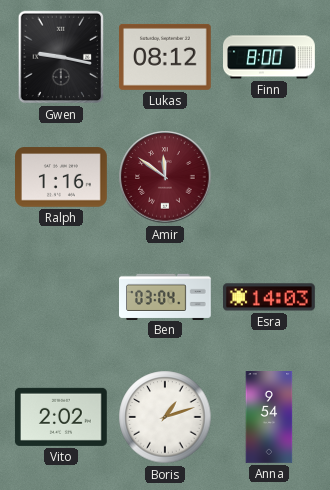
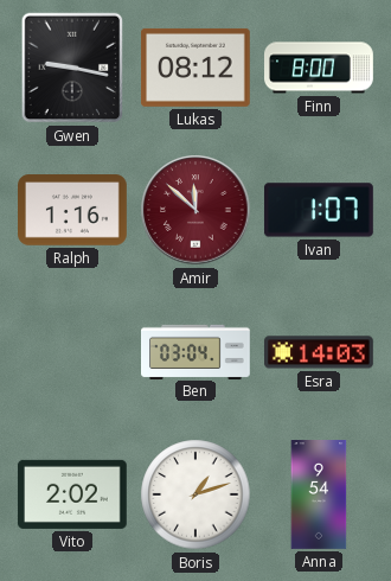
Amir: 11:51 -> 11:52
Ivan: none -> 1:07
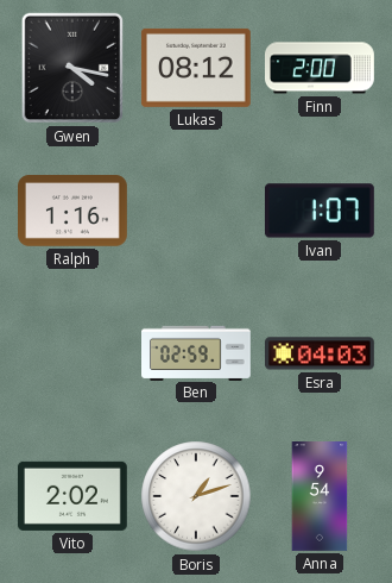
Gwen: 9:17 -> 4:17
Finn: 8:00 -> 2:00
Amir: 11:52 -> none
Ben: 03:04 -> 02:59
Esra: 14:03 -> 04:03
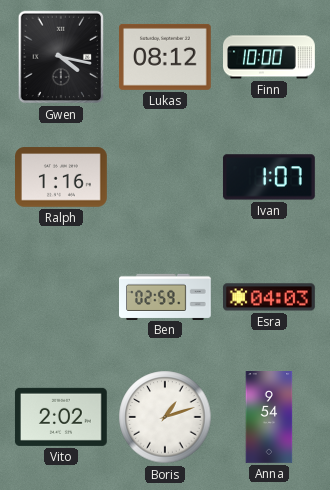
Finn: 2:00 -> 10:00
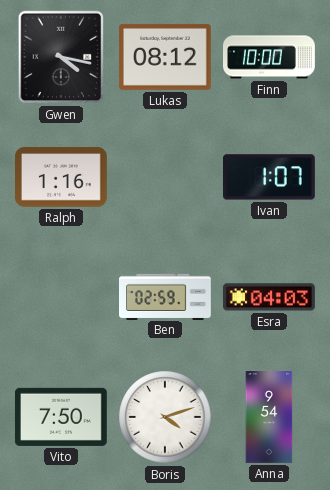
Vito: 2:02 -> 7:50
Boris: 1:12 -> 4:12
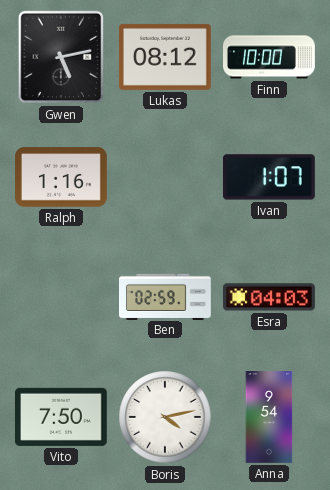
Gwen: 4:17 -> 5:13
Boris: 4:12 -> 4:13
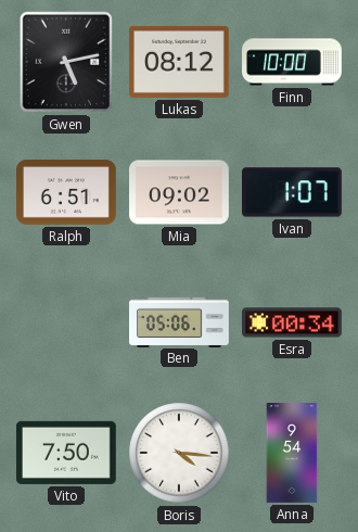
Ralph: 1:16 -> 6:51
Mia: none -> 09:02
Ben: 02:59 -> 05:06
Esra: 04:03 -> 00:34
Boris: 4:13 -> 4:16
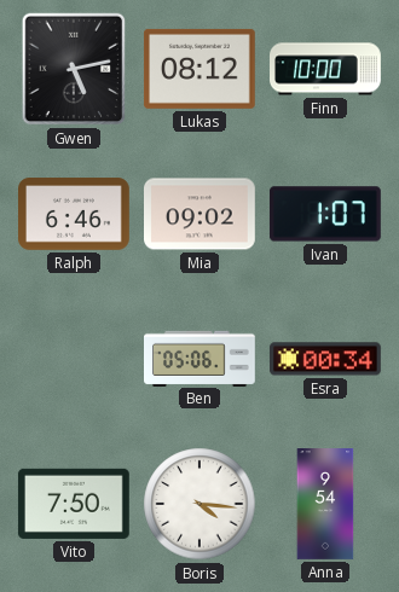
Ralph: 6:51 -> 6:46
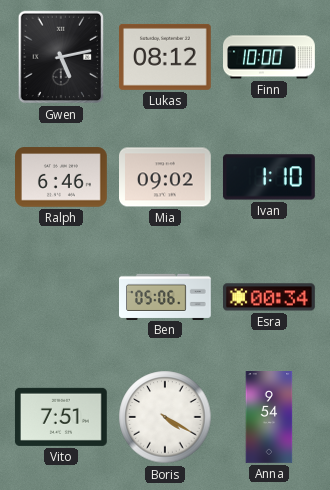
Ivan: 1:07 -> 1:10
Vito: 7:50 -> 7:51
Boris: 4:16 -> 4:20
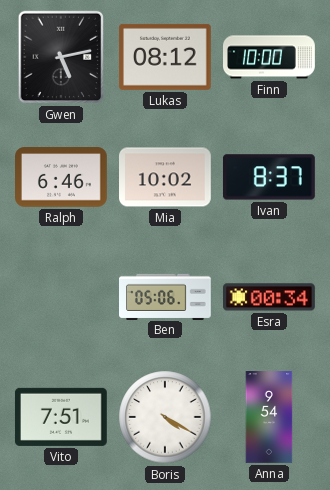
Mia: 09:02 -> 10:02
Ivan: 1:10 -> 8:37
